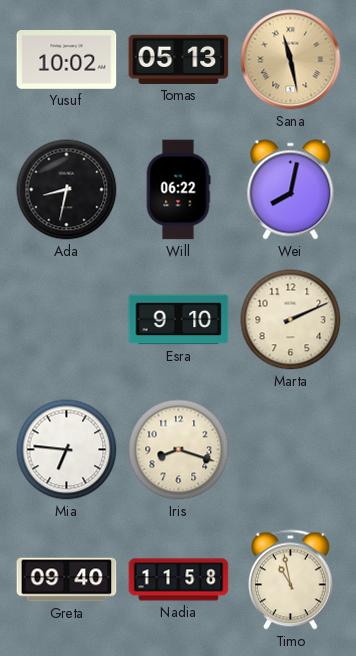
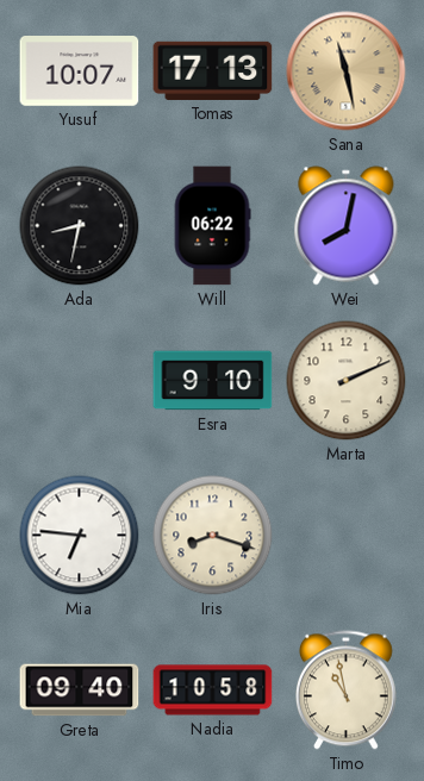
Yusuf: 10:02 -> 10:07
Tomas: 05:13 -> 17:13
Nadia: 11:58 -> 10:58
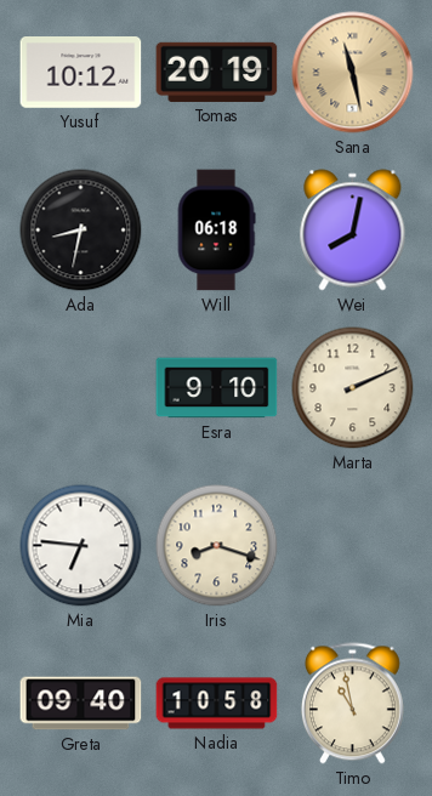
Yusuf: 10:07 -> 10:12
Tomas: 17:13 -> 20:19
Will: 06:22 -> 06:18
